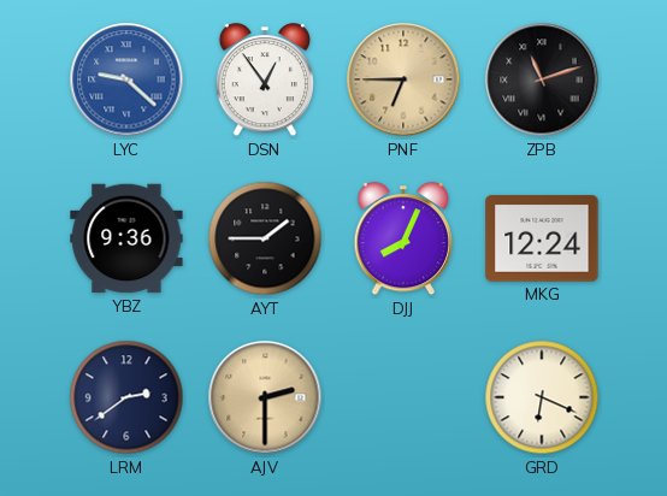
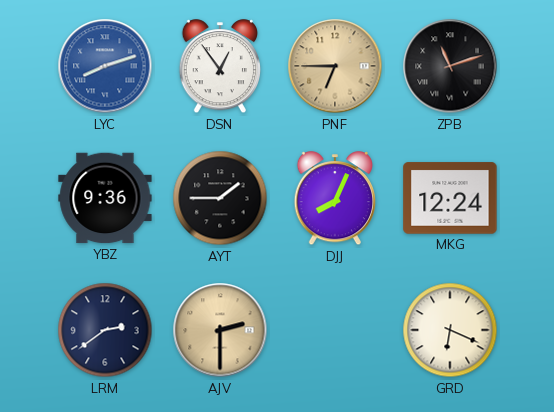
LYC: 9:22 -> 8:12
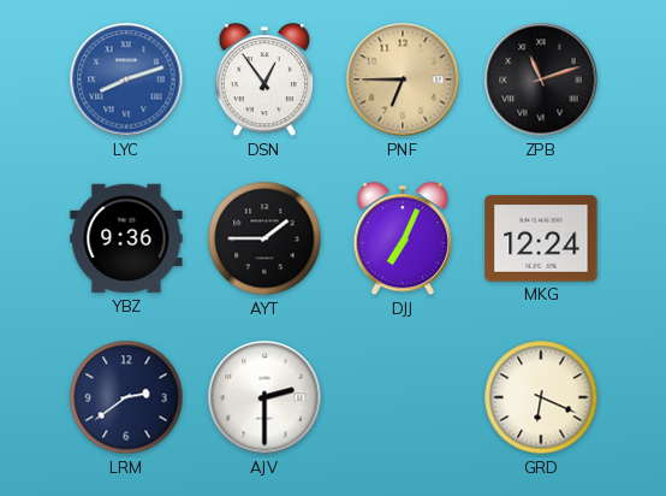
DJJ: 8:04 -> 7:04
AJV dial: champagne -> white
